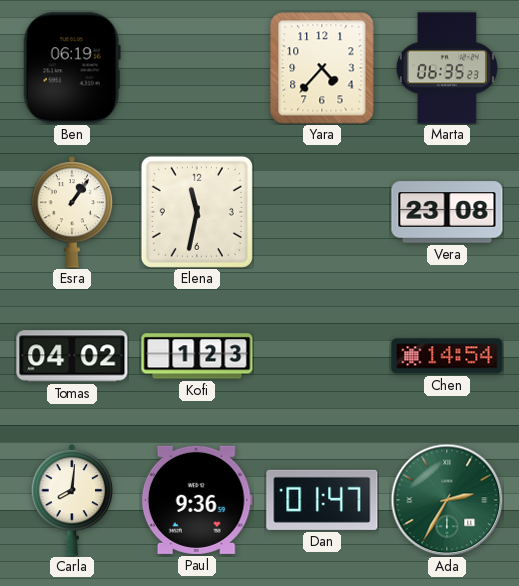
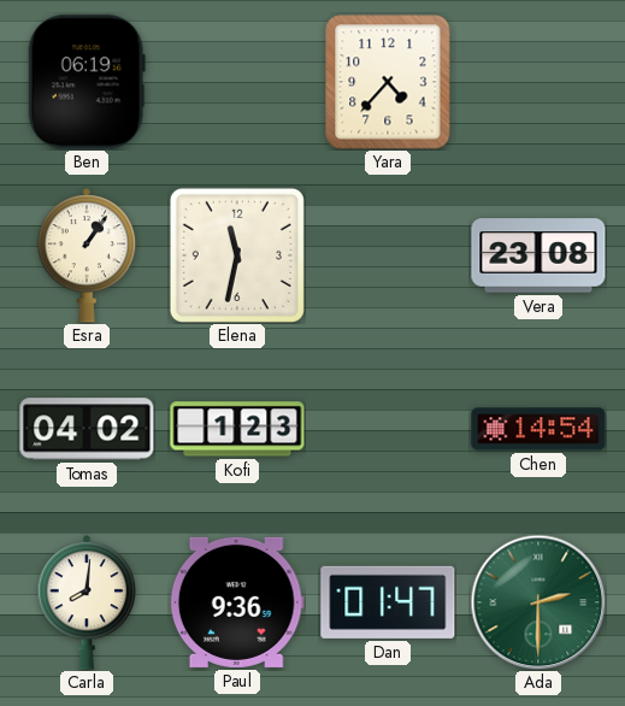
Marta: 06:35 -> none
Ada: 2:35 -> 2:30
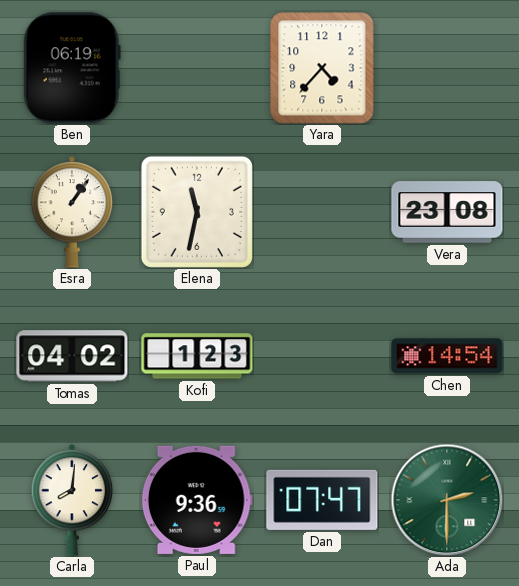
Dan: 01:47 -> 07:47
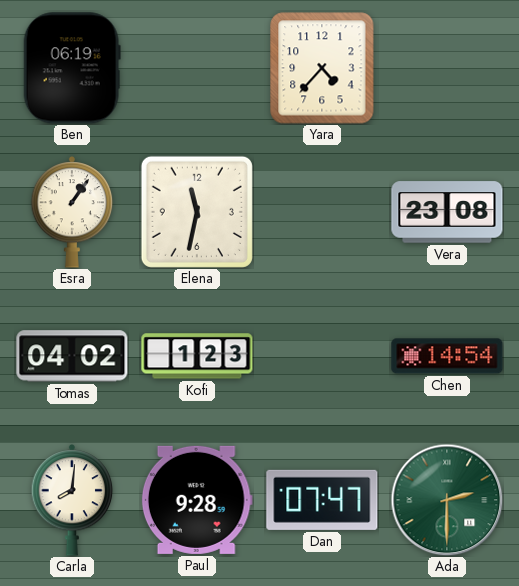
Paul: 9:36 -> 9:28
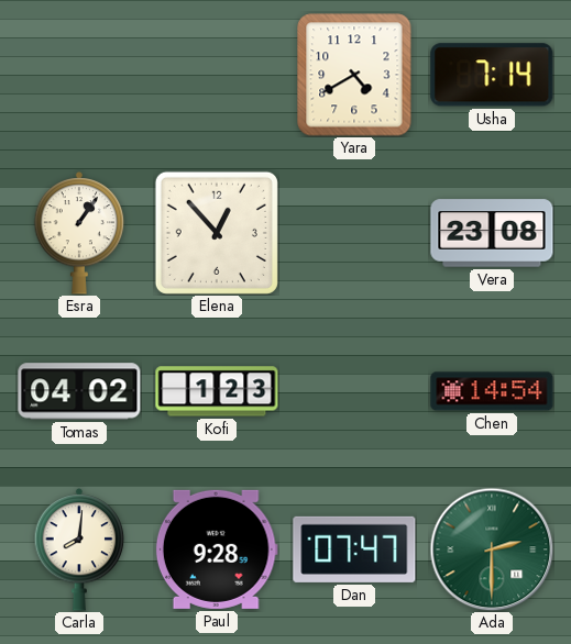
Ben: 06:19 -> none
Yara: 4:37 -> 4:40
Usha: none -> 7:14
Elena: 11:32 -> 12:53
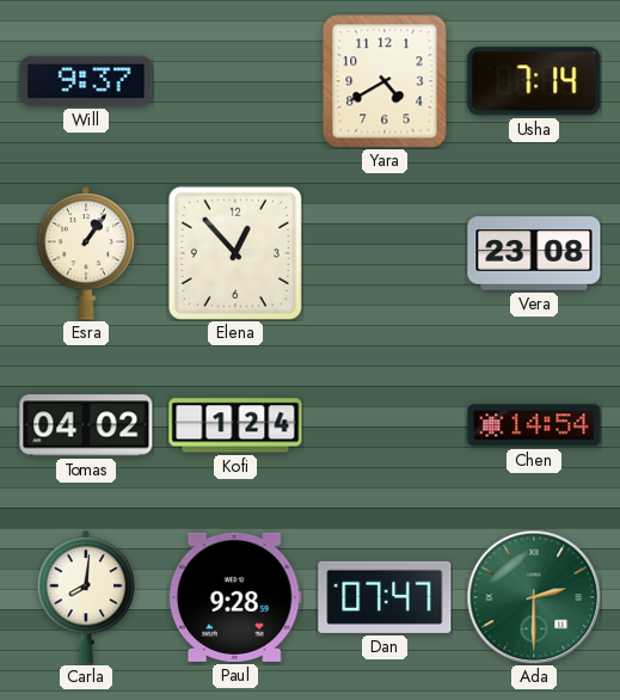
Will: none -> 9:37
Kofi: 1:23 -> 1:24
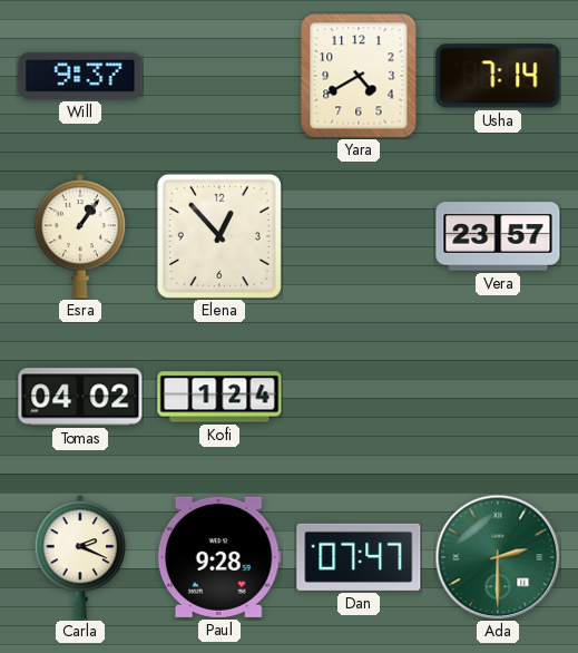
Vera: 23:08 -> 23:57
Chen: 14:54 -> none
Carla: 8:01 -> 2:19
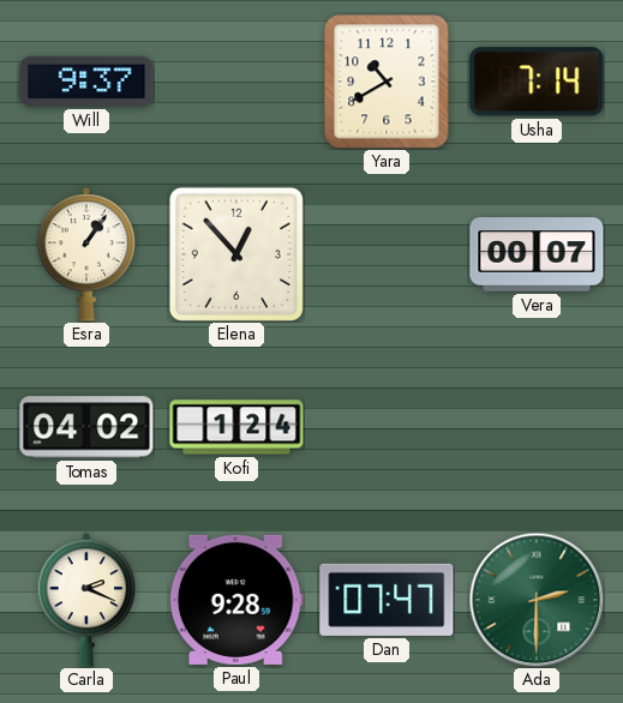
Yara: 4:40 -> 10:40
Vera: 23:57 -> 00:07
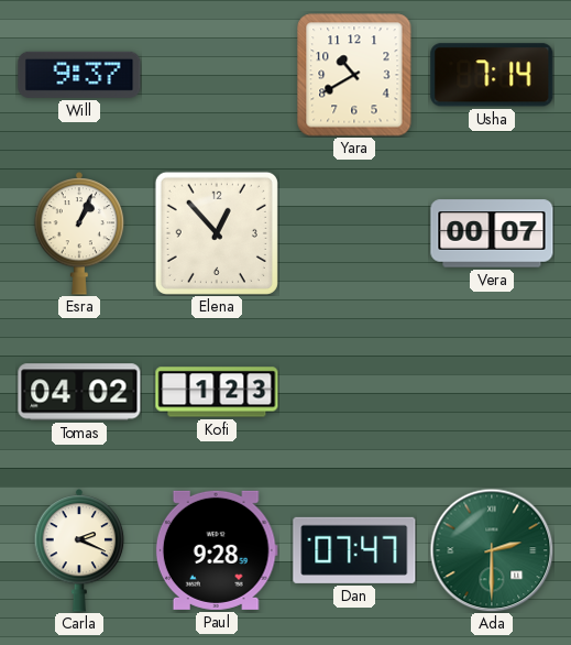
Esra: 1:06 -> 1:04
Kofi: 1:24 -> 1:23
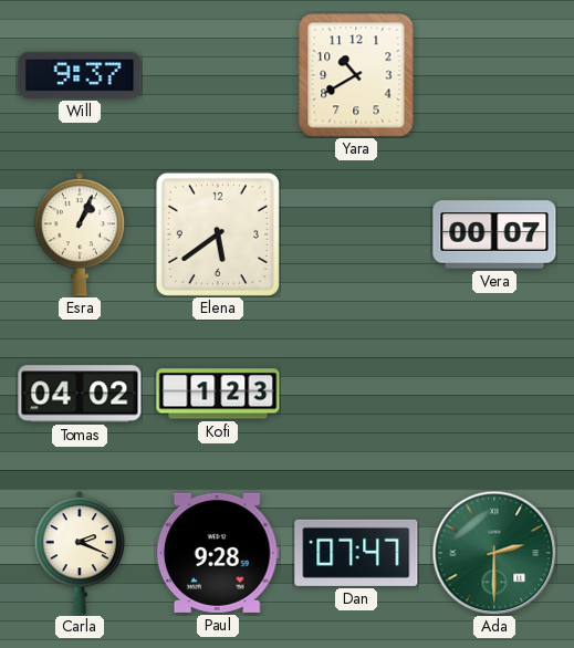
Usha: 7:14 -> none
Elena: 12:53 -> 5:39
